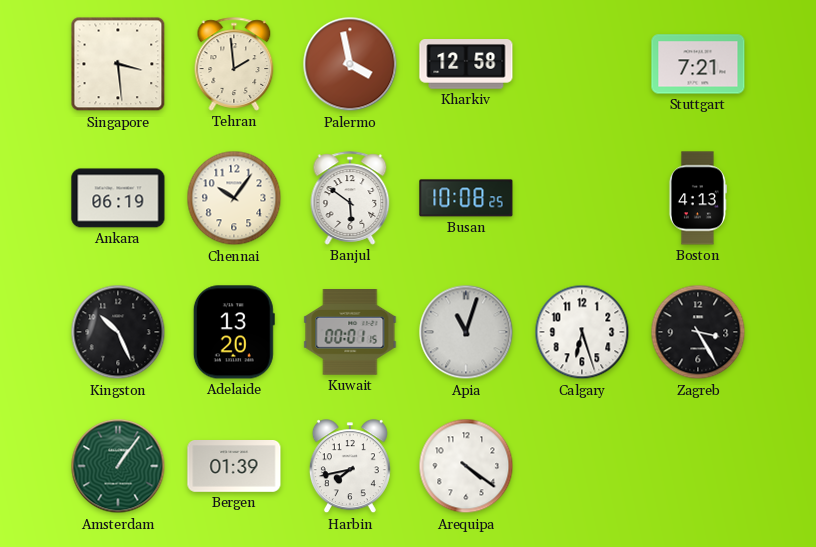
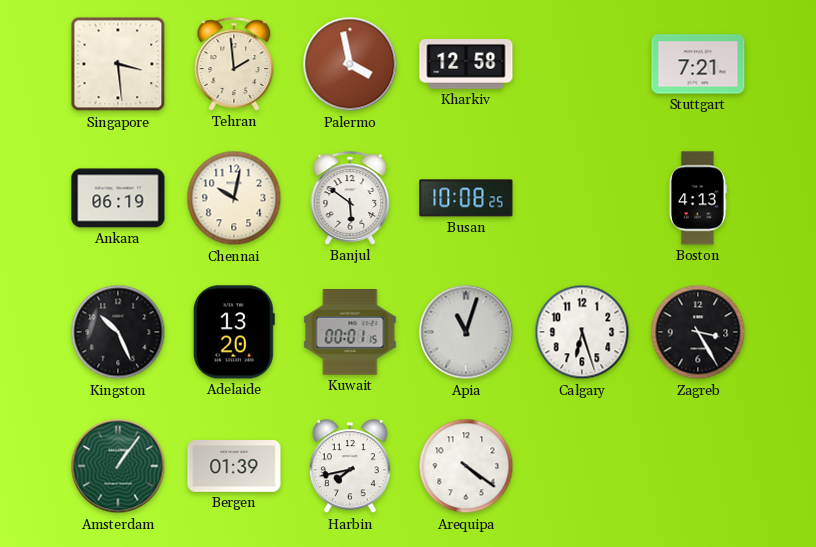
Chennai: 10:06 -> 10:02
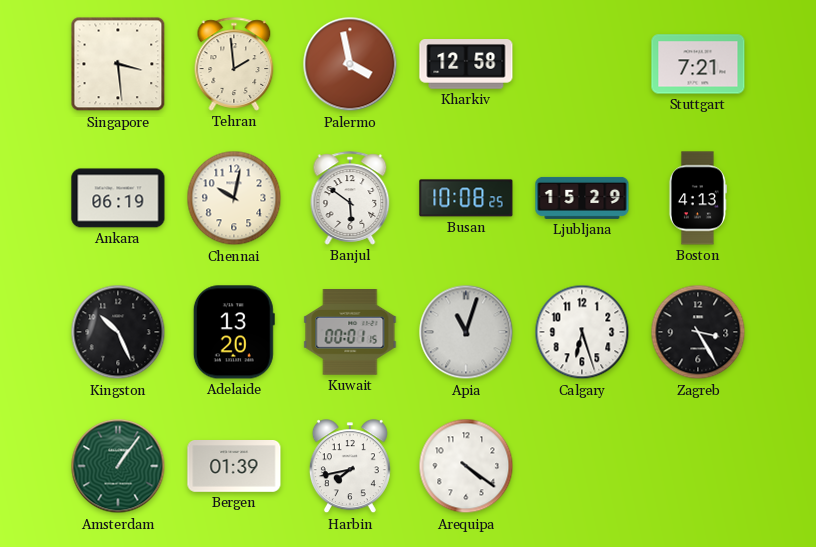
Ljubljana: none -> 15:29
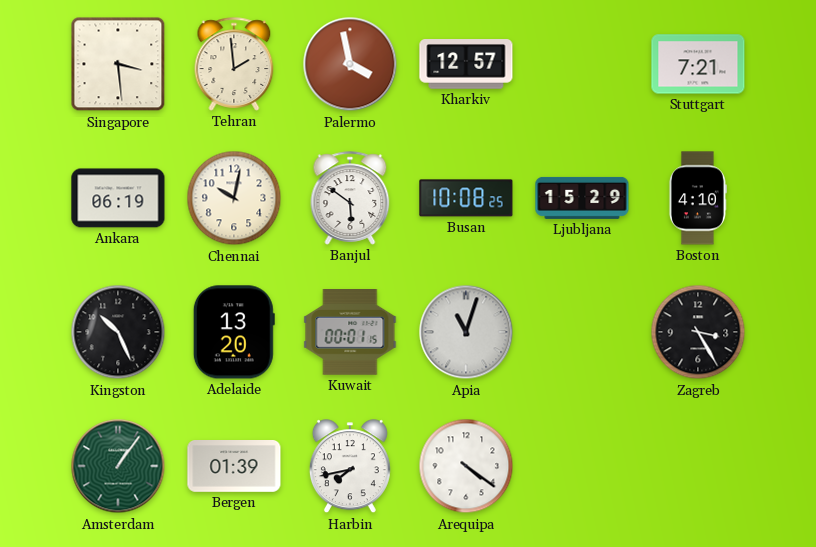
Kharkiv: 12:58 -> 12:57
Boston: 4:13 -> 4:10
Calgary: 6:27 -> none
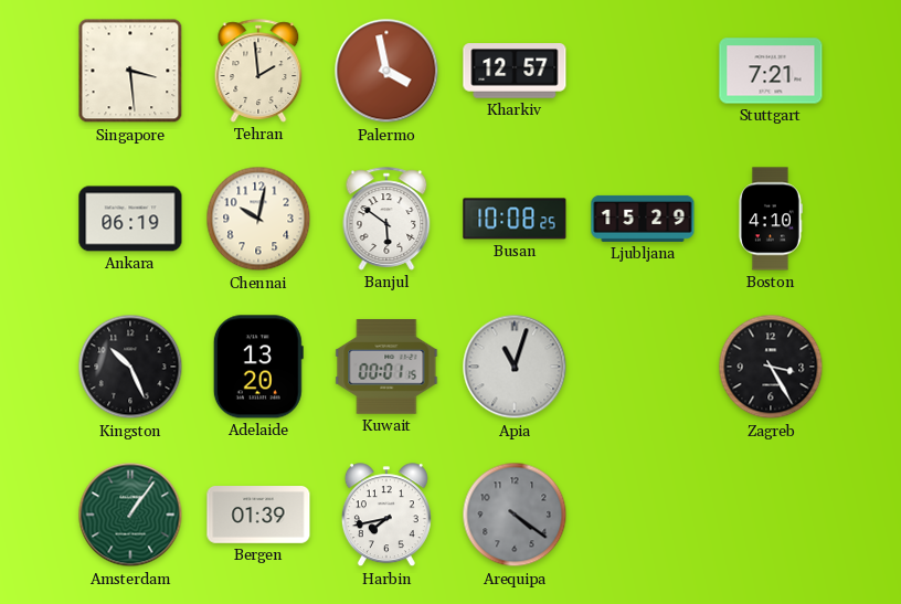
Arequipa dial: white -> grey
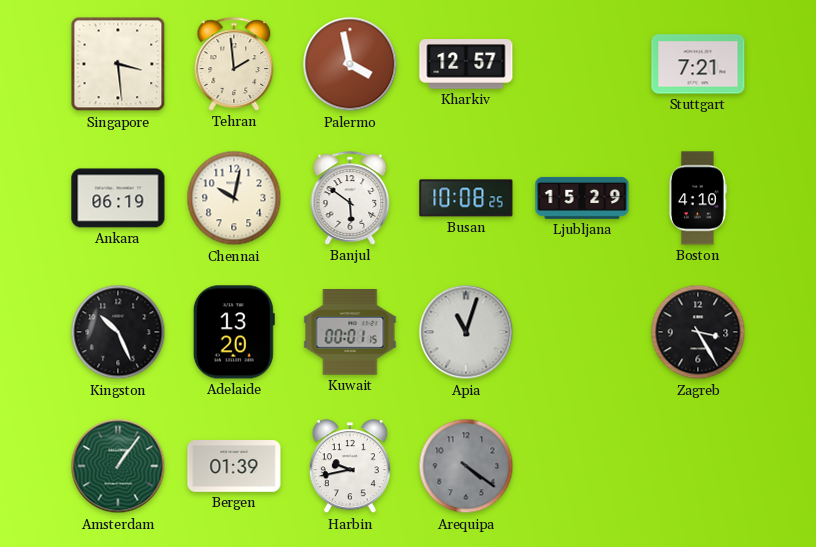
Harbin: 7:43 -> 9:43
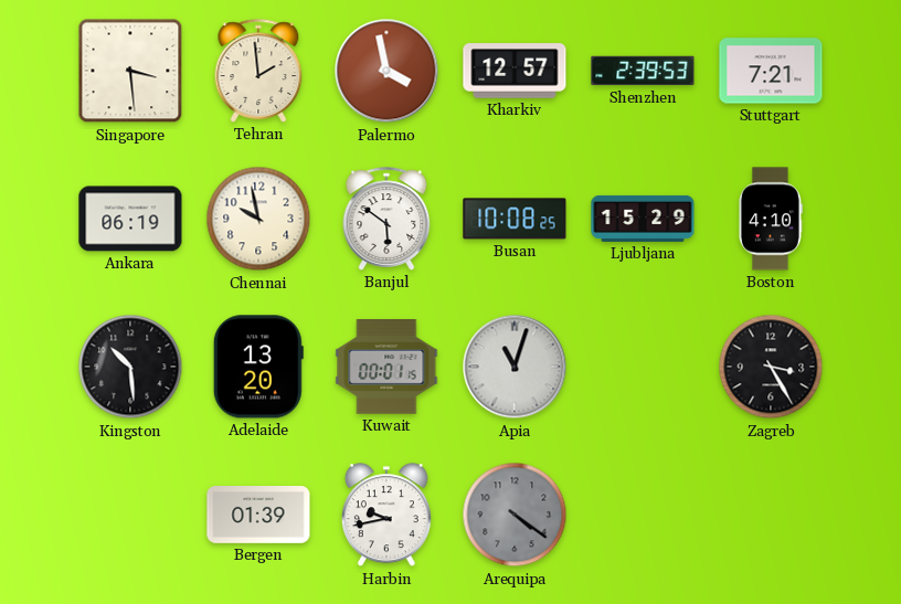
Shenzhen: none -> 2:39
Chennai: 10:02 -> 9:58
Kingston: 10:26 -> 10:29
Amsterdam: 1:06 -> none
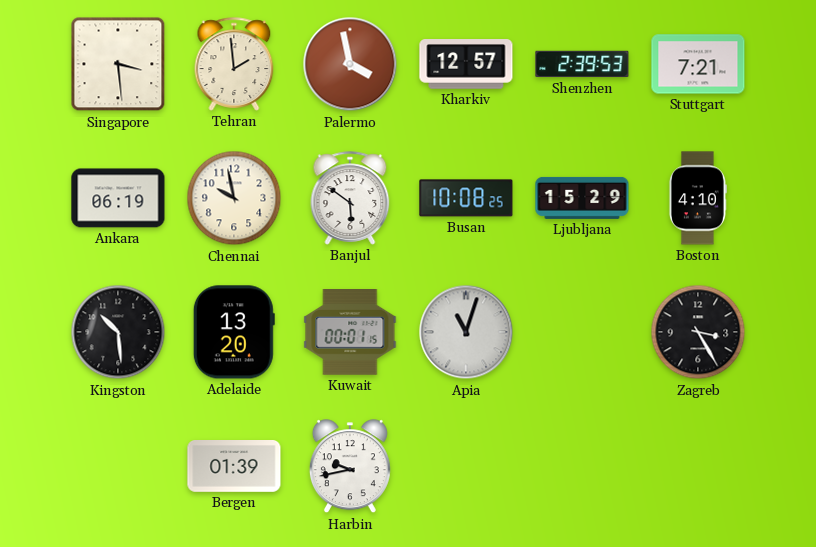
Arequipa: 4:21 -> none
